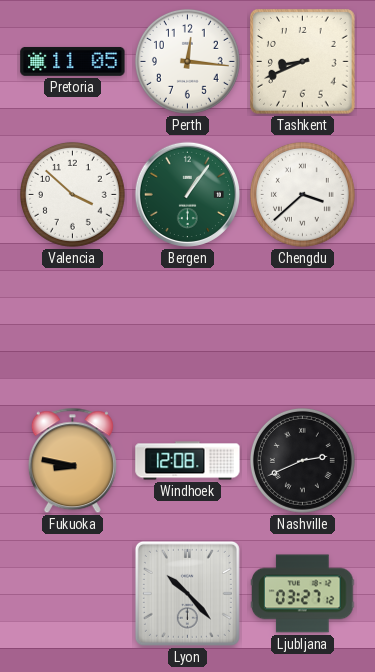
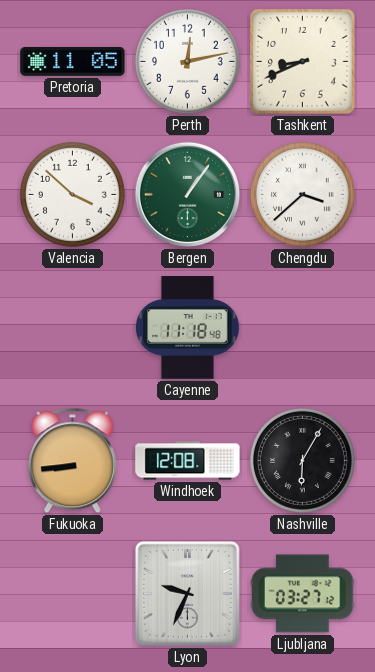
Perth: 12:16 -> 12:13
Cayenne: none -> 11:18
Fukuoka: 8:47 -> 8:44
Nashville: 2:41 -> 6:05
Lyon: 10:23 -> 9:34
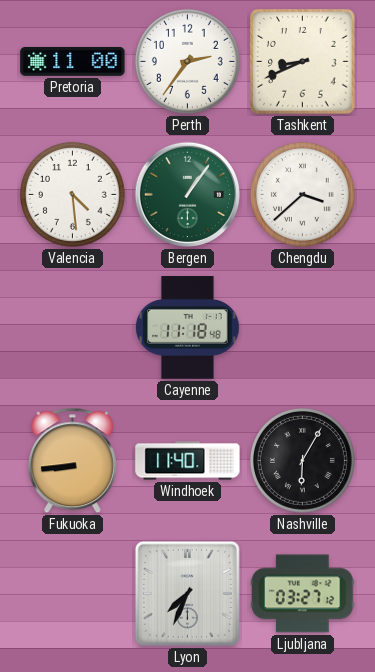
Pretoria: 11:05 -> 11:00
Perth: 12:13 -> 2:36
Valencia: 3:52 -> 4:29
Windhoek: 12:08 -> 11:40
Lyon: 9:34 -> 7:34
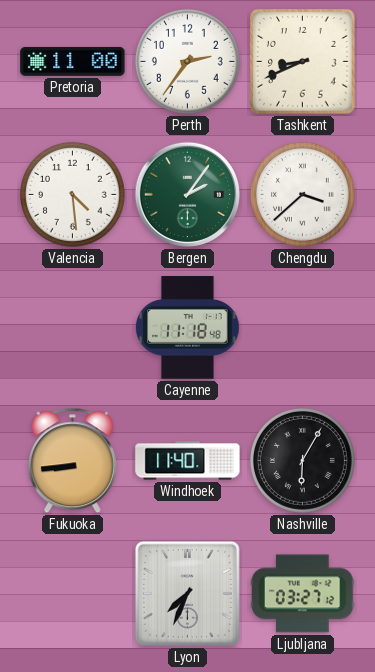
Bergen: 1:06 -> 2:06
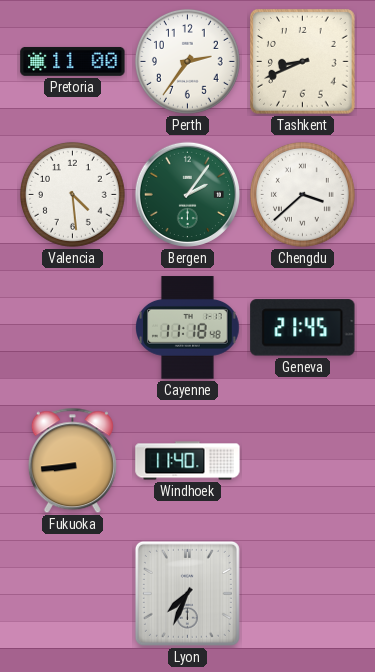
Geneva: none -> 21:45
Nashville: 6:05 -> none
Ljubljana: 03:27 -> none
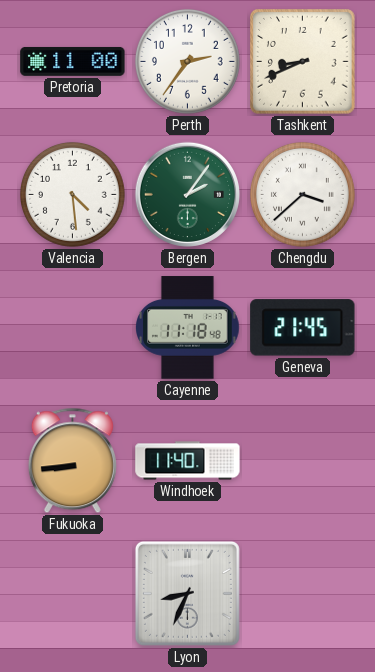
Lyon: 7:34 -> 8:34
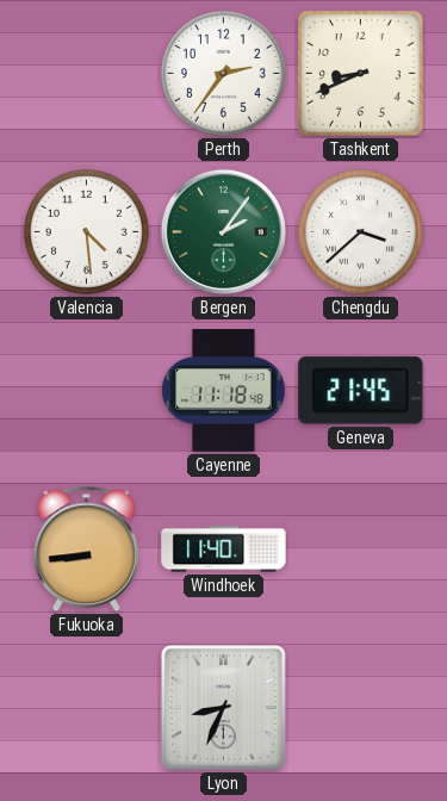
Pretoria: 11:00 -> none
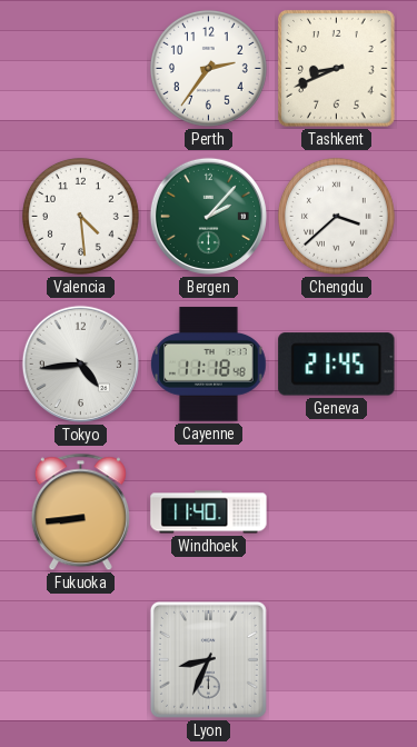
Bergen: 2:06 -> 2:07
Tokyo: none -> 4:44
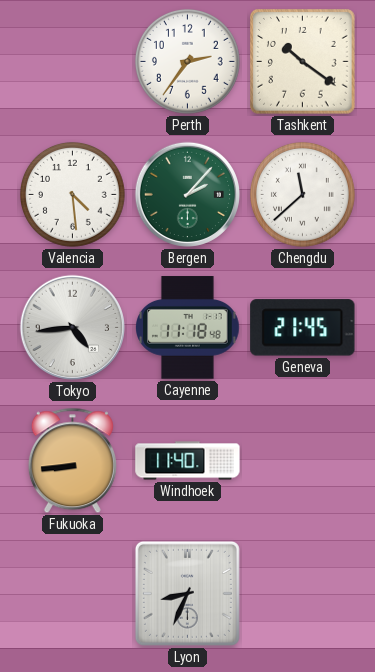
Tashkent: 8:41 -> 10:21
Chengdu: 3:38 -> 11:38
